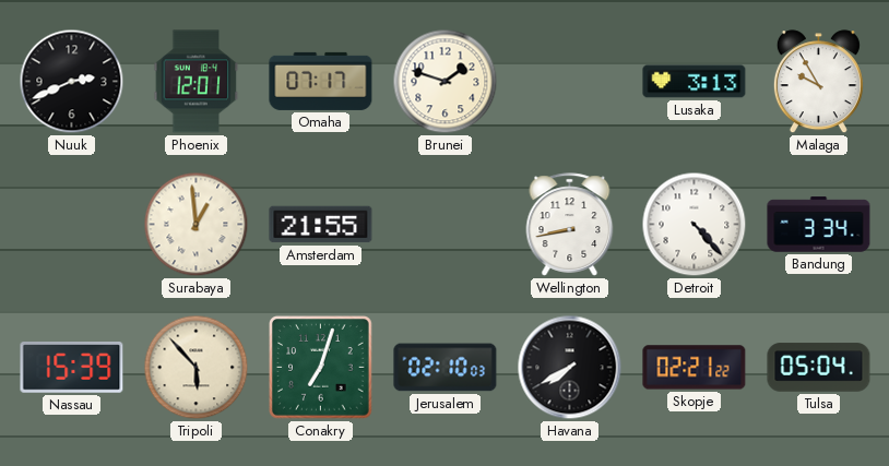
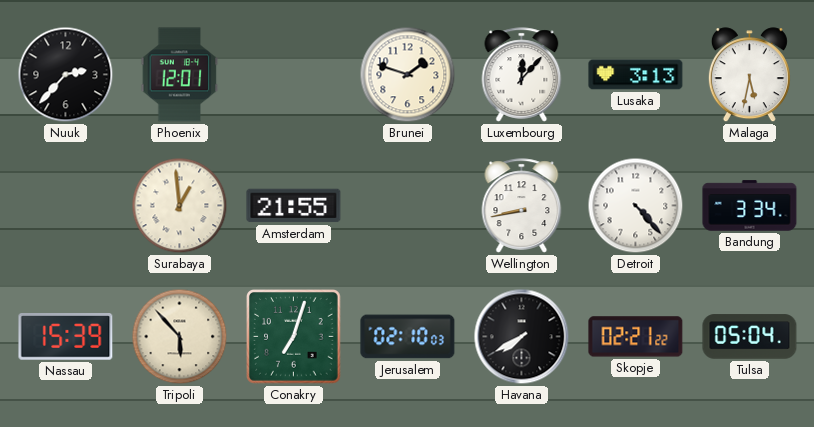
Nuuk: 2:41 -> 2:37
Omaha: 07:17 -> none
Luxembourg: none -> 12:07
Malaga: 9:55 -> 5:32
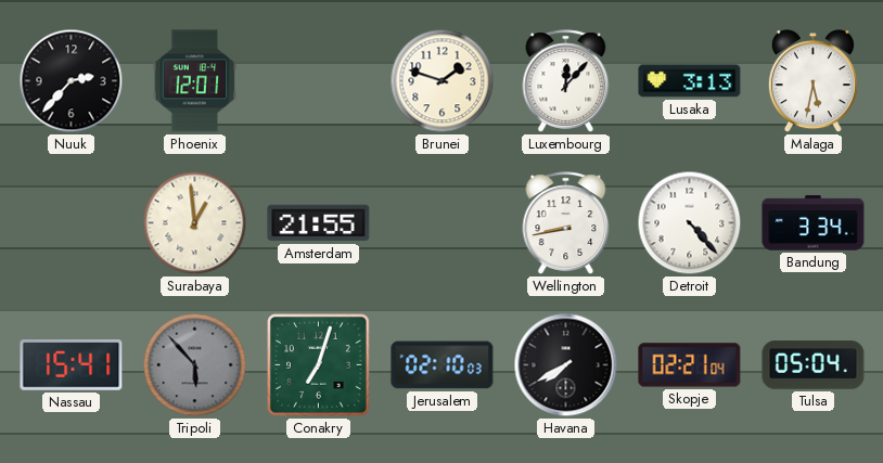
Nassau: 15:39 -> 15:41
Tripoli dial: cream -> grey
Skopje: 02:21:22 -> 02:21:04
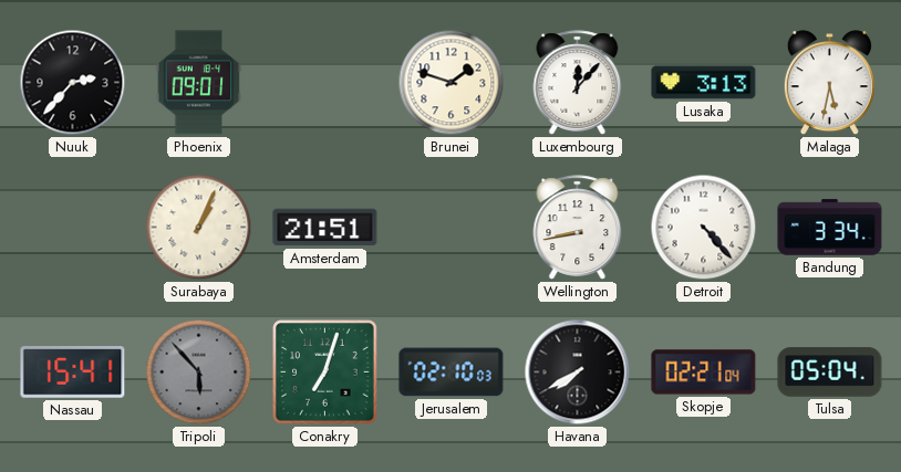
Phoenix: 12:01 -> 09:01
Surabaya: 12:59 -> 1:04
Amsterdam: 21:55 -> 21:51
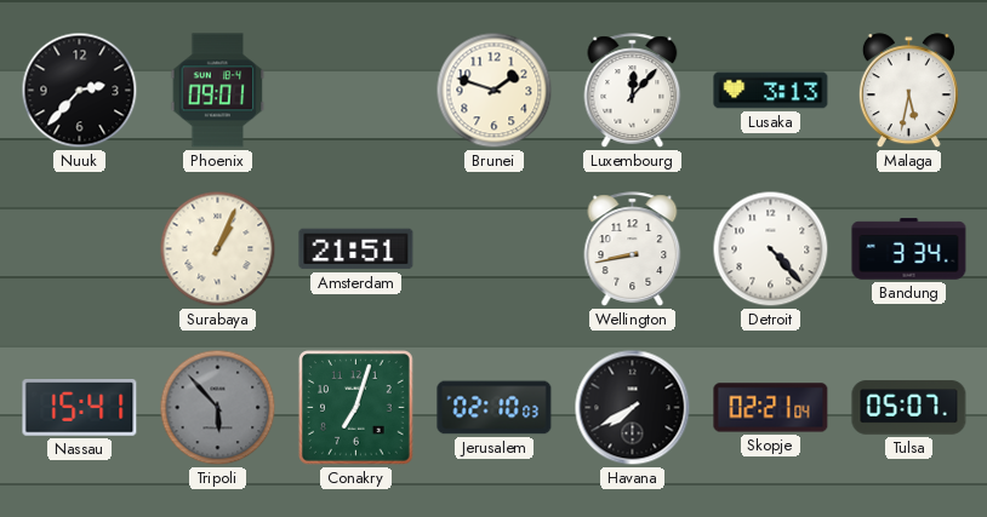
Tulsa: 05:04 -> 05:07
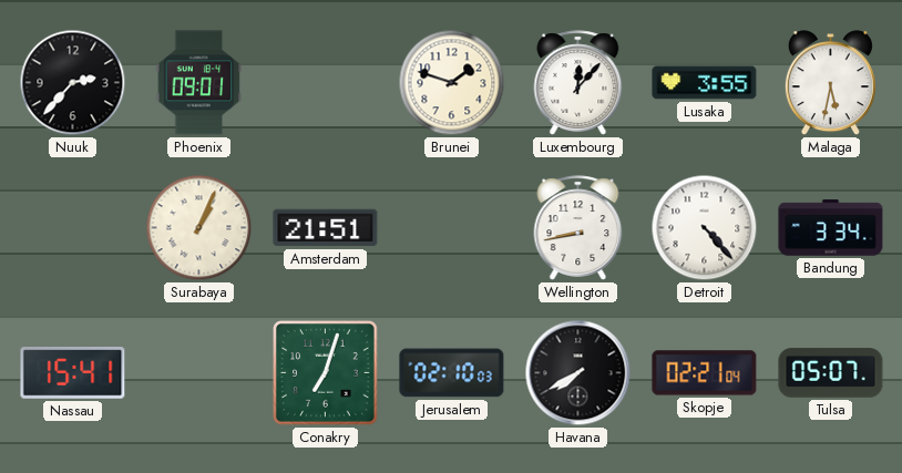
Lusaka: 3:13 -> 3:55
Tripoli: 5:53 -> none
